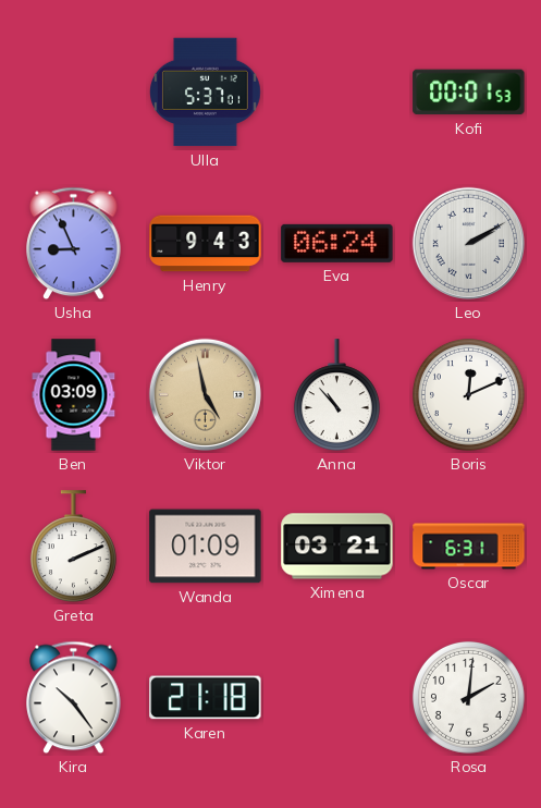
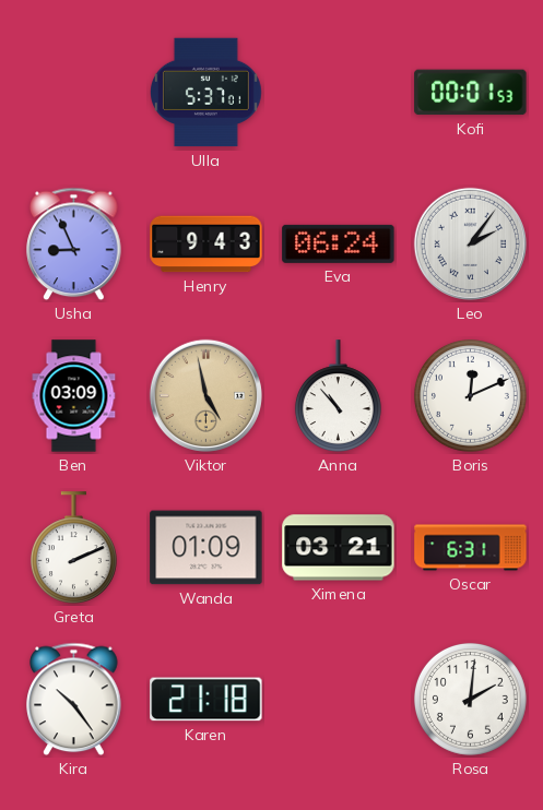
Leo: 2:10 -> 2:06
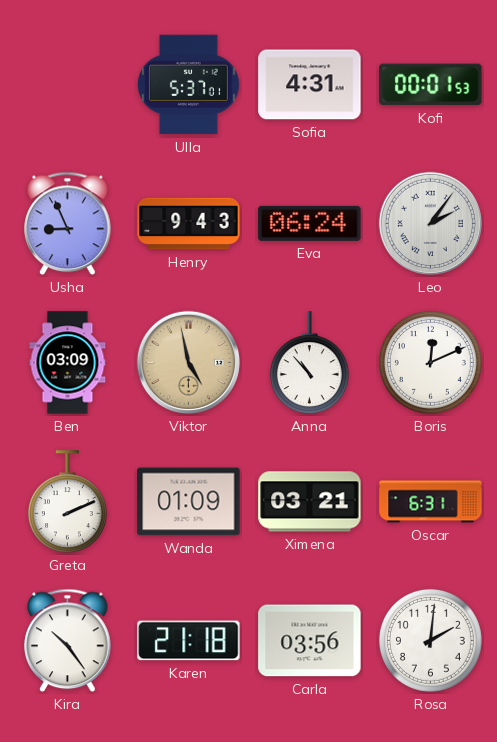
Sofia: none -> 4:31
Carla: none -> 03:56
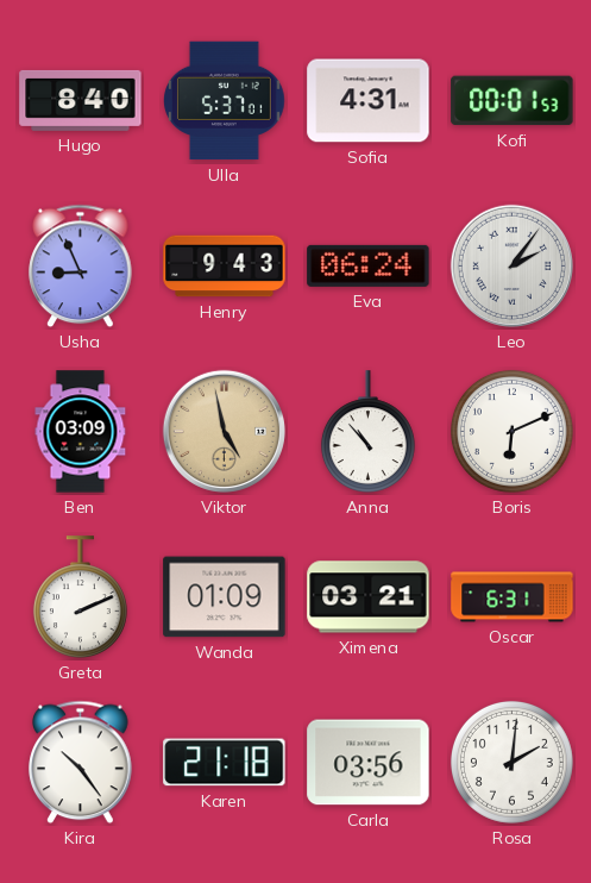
Hugo: none -> 8:40
Boris: 12:11 -> 6:11
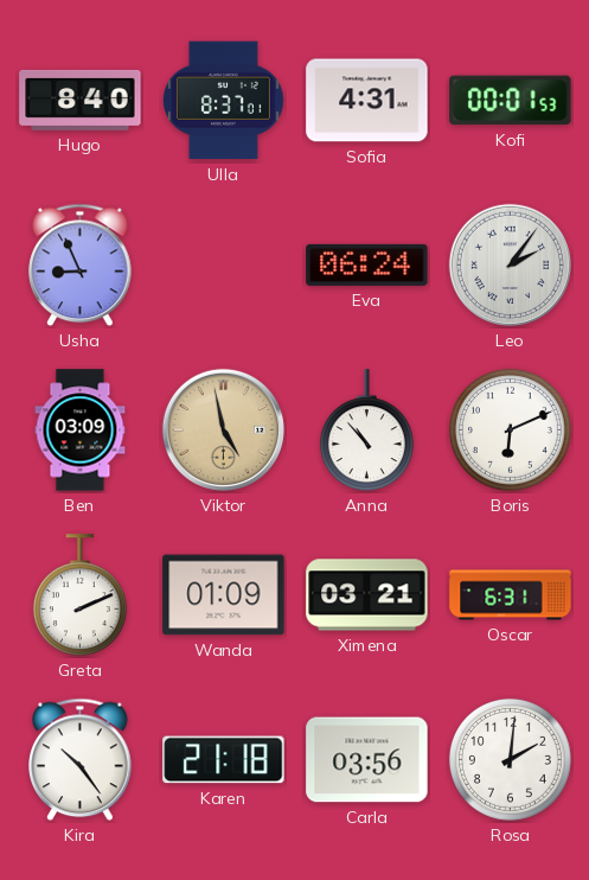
Ulla: 5:37 -> 8:37
Henry: 9:43 -> none
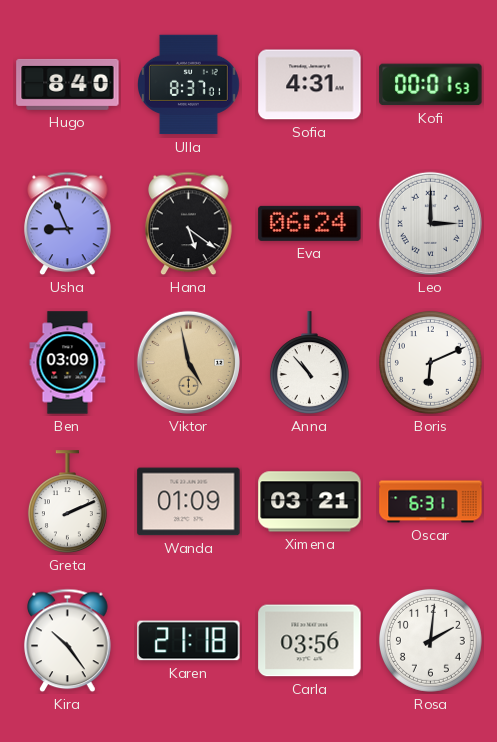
Hana: none -> 5:21
Leo: 2:06 -> 3:00
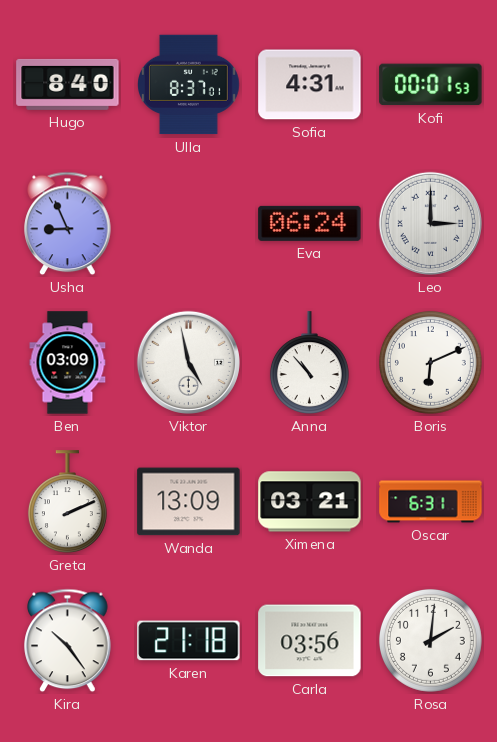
Hana: 5:21 -> none
Viktor dial: champagne -> white
Wanda: 01:09 -> 13:09
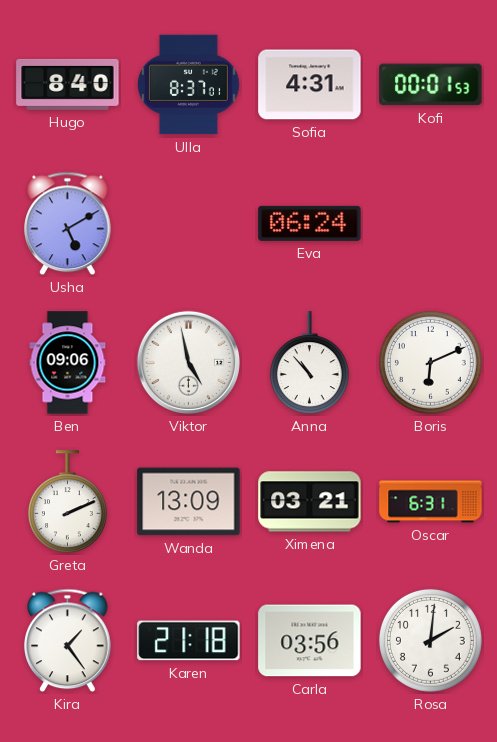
Usha: 8:56 -> 5:10
Leo: 3:00 -> none
Ben: 03:09 -> 09:06
Kira: 10:24 -> 1:24
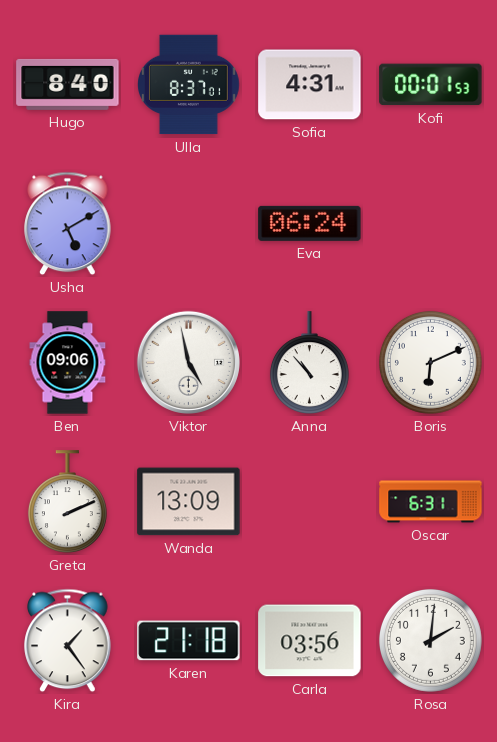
Ximena: 03:21 -> none
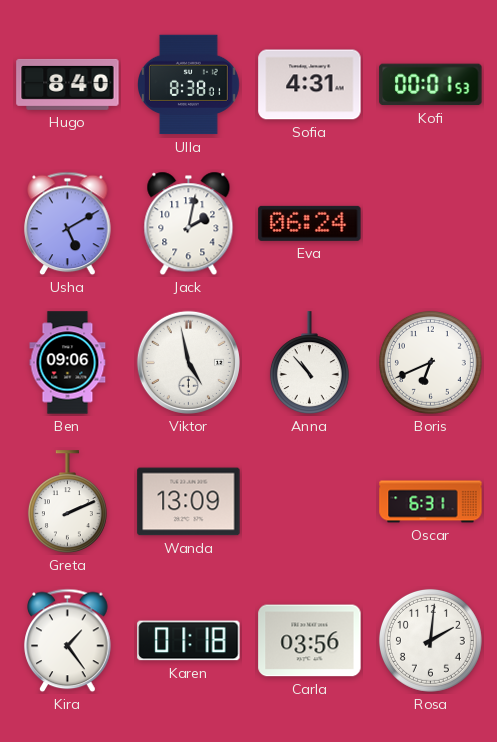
Ulla: 8:37 -> 8:38
Jack: none -> 2:02
Boris: 6:11 -> 6:41
Karen: 21:18 -> 01:18
